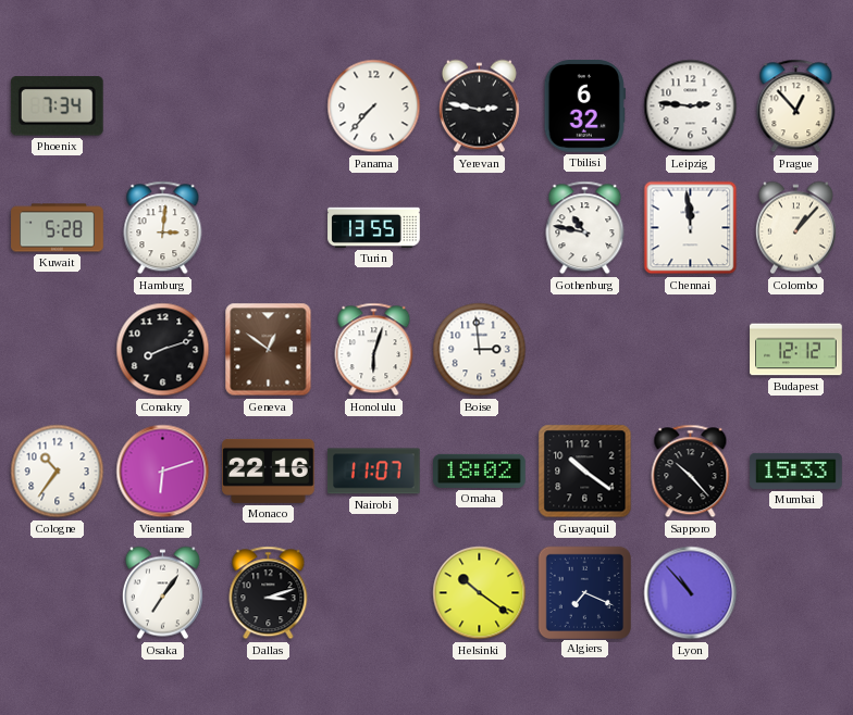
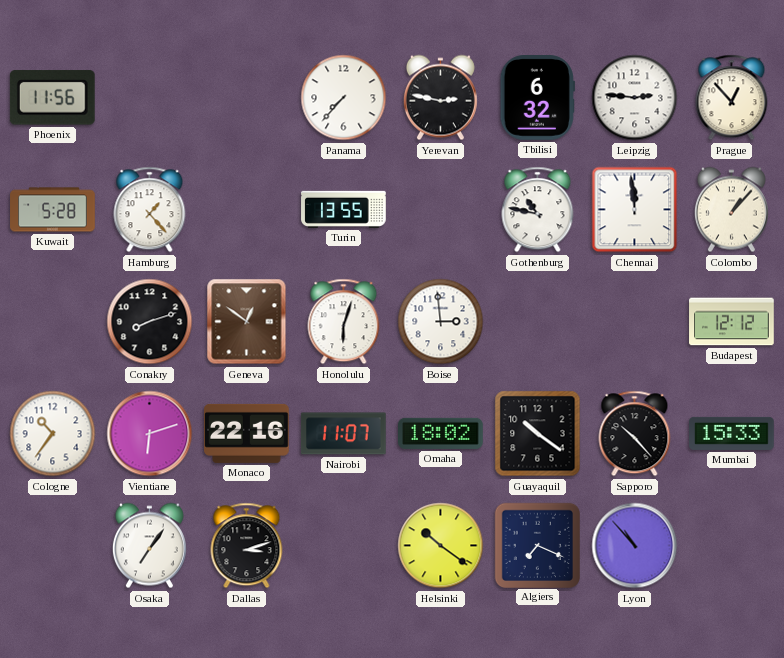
Phoenix: 7:34 -> 11:56
Hamburg: 3:01 -> 1:23
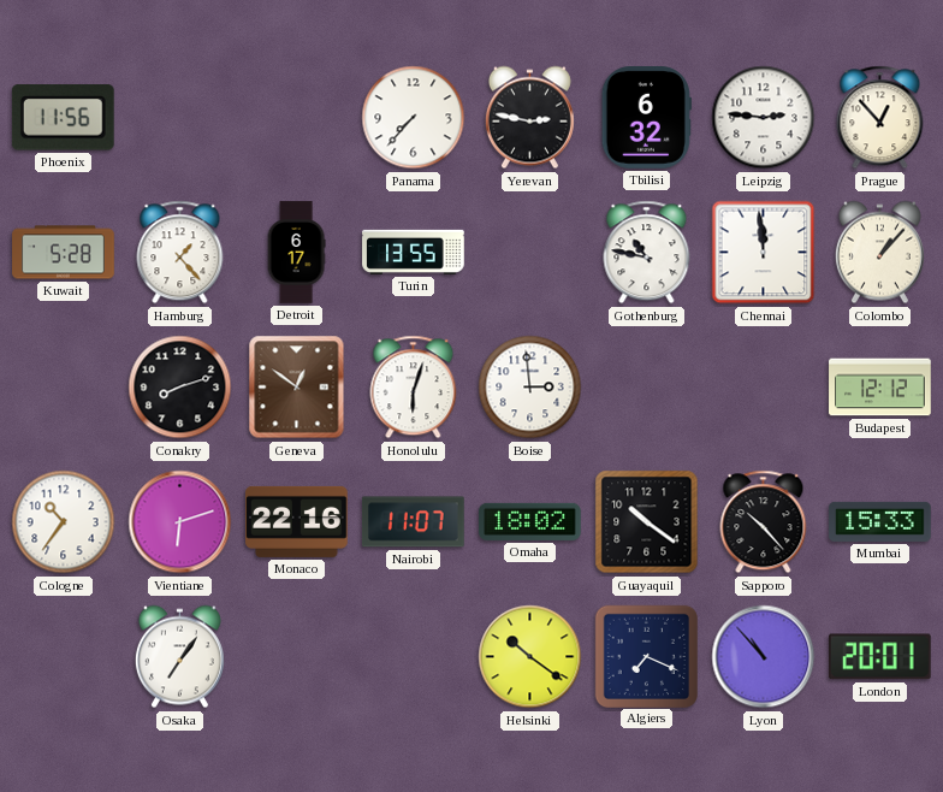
Detroit: none -> 6:17
Dallas: 3:12 -> none
London: none -> 20:01
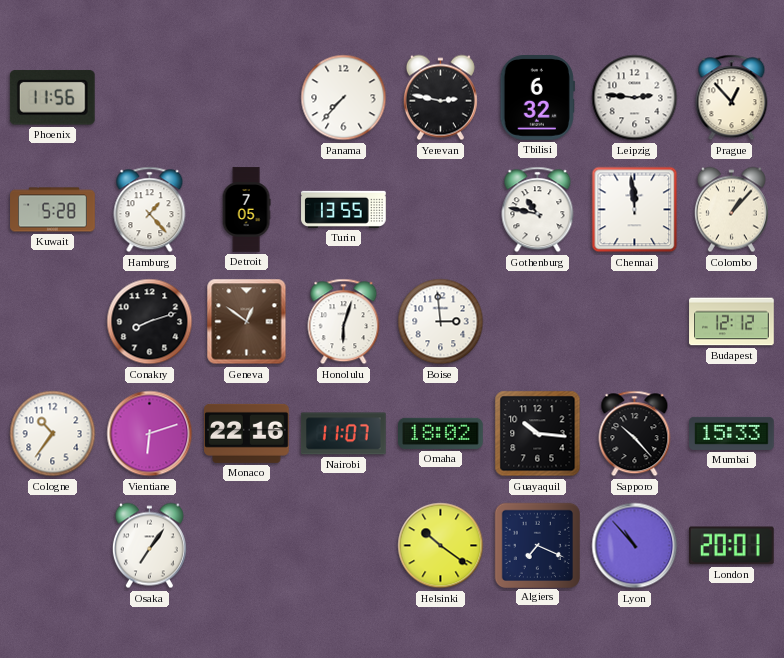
Detroit: 6:17 -> 7:05
Guayaquil: 10:21 -> 10:16
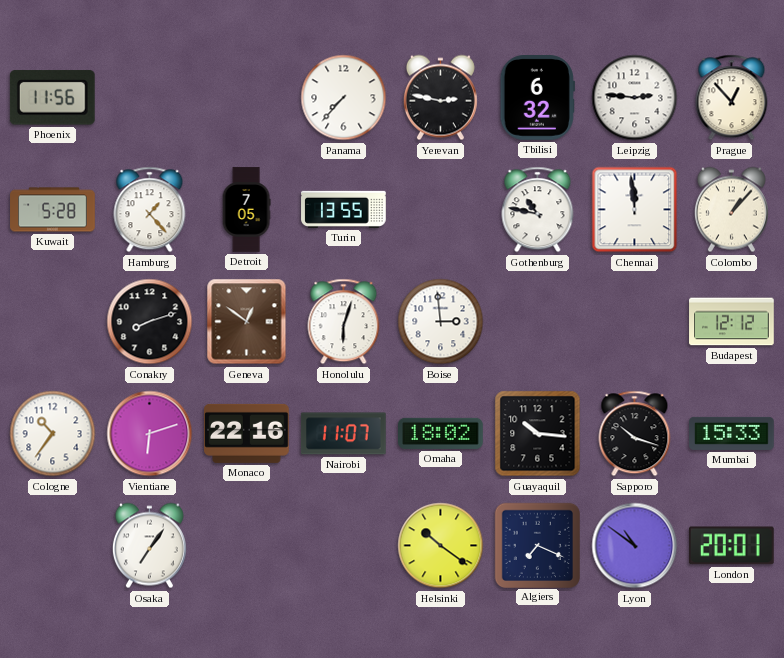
Sapporo: 10:23 -> 10:18
Lyon: 10:53 -> 10:51
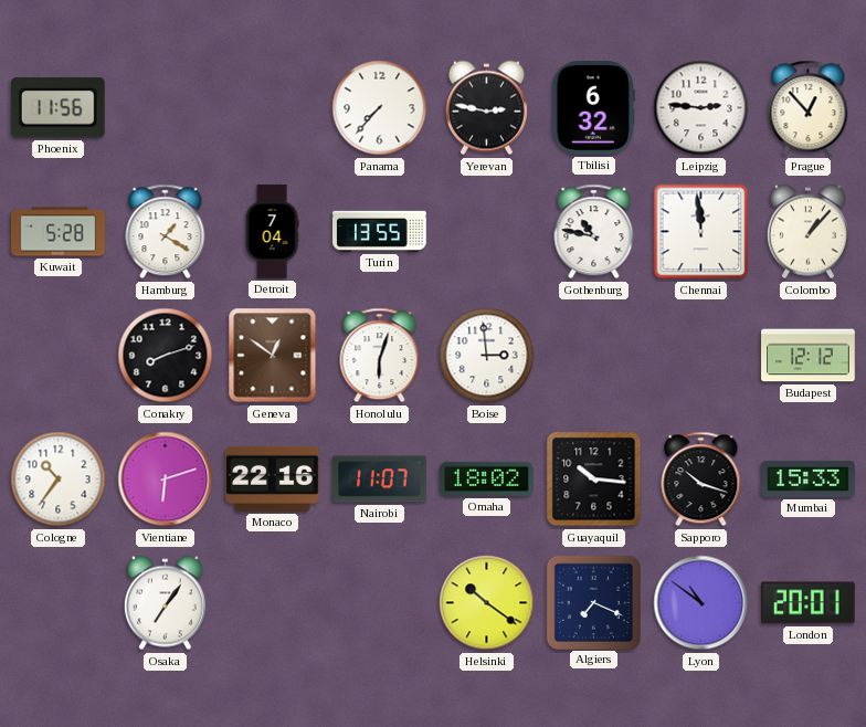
Hamburg: 1:23 -> 1:20
Detroit: 7:05 -> 7:04
